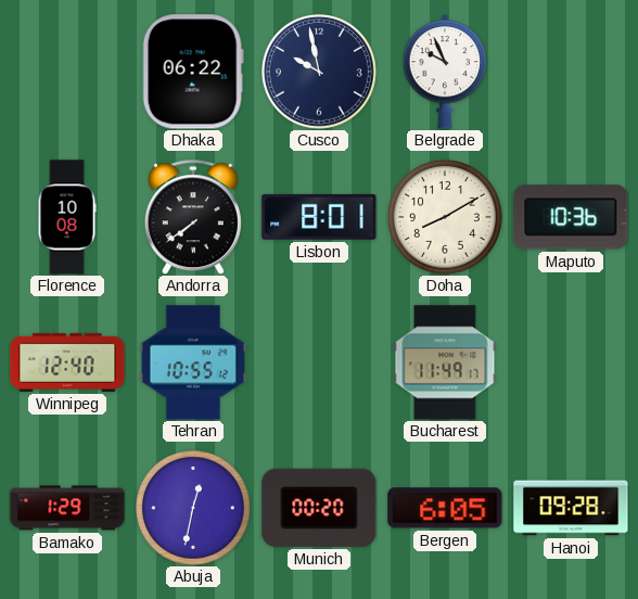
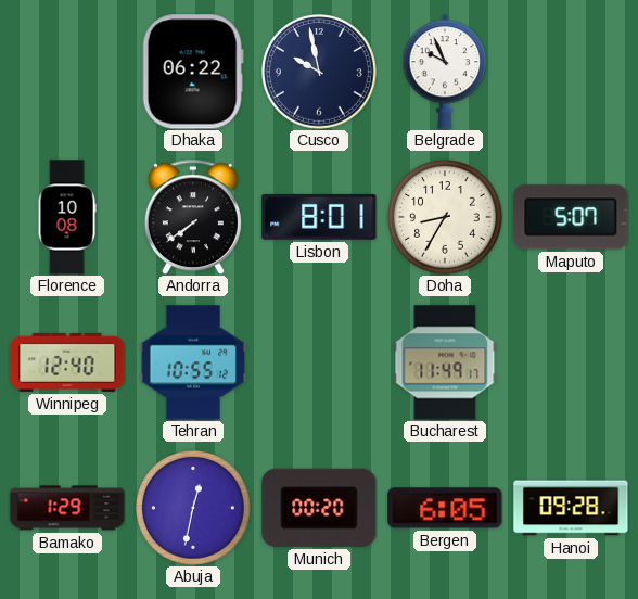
Doha: 8:10 -> 8:35
Maputo: 10:36 -> 5:07
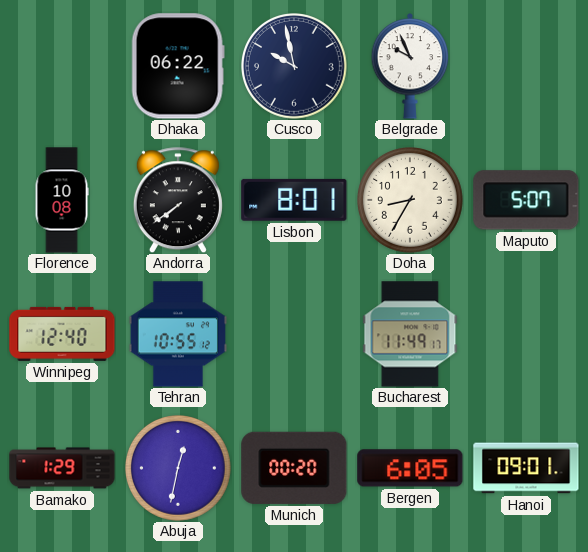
Hanoi: 09:28 -> 09:01
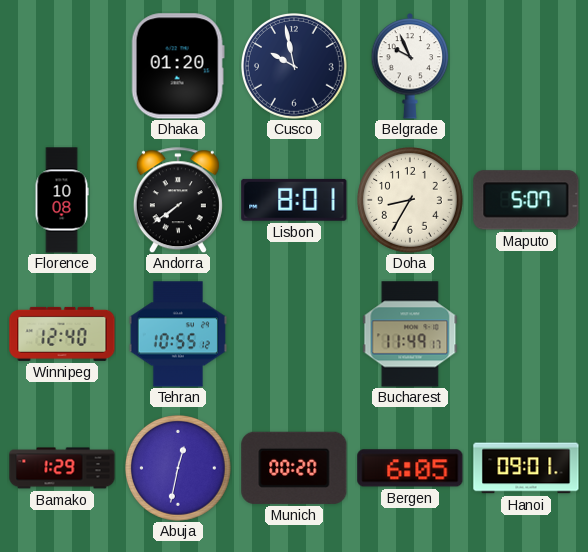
Dhaka: 06:22 -> 01:20
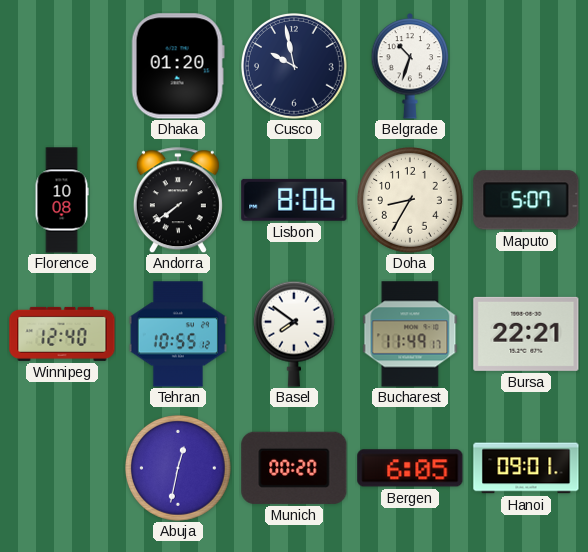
Belgrade: 9:56 -> 10:33
Lisbon: 8:01 -> 8:06
Basel: none -> 7:51
Bursa: none -> 22:21
Bamako: 1:29 -> none
